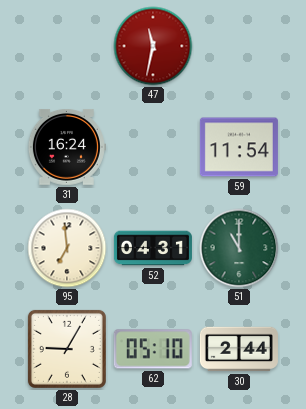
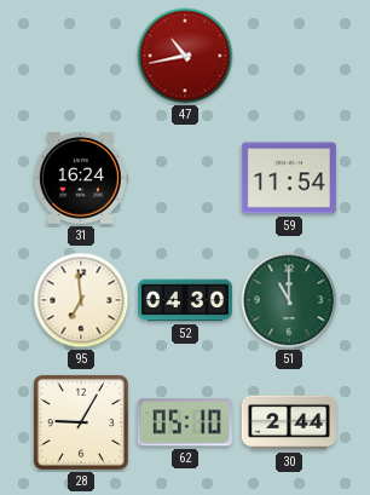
47: 11:32 -> 10:43
52: 04:31 -> 04:30
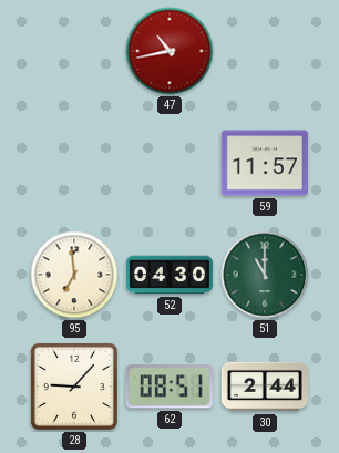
31: 16:24 -> none
59: 11:54 -> 11:57
28: 9:05 -> 9:07
62: 05:10 -> 08:51
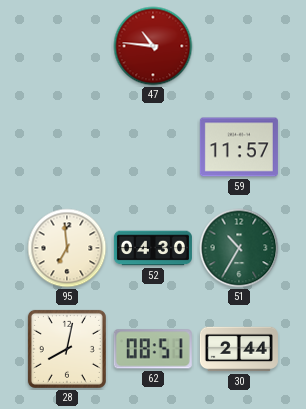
47: 10:43 -> 10:46
51: 11:00 -> 10:35
28: 9:07 -> 8:02
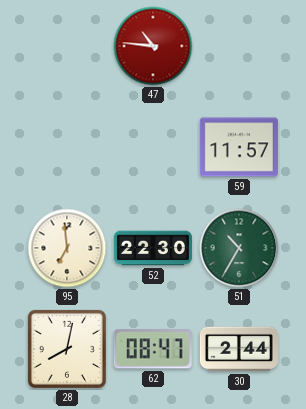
52: 04:30 -> 22:30
62: 08:51 -> 08:47
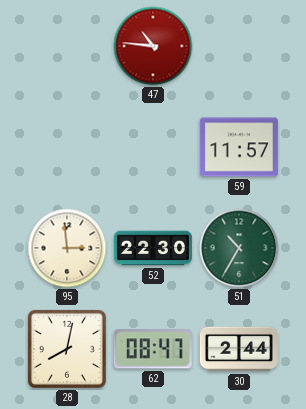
95: 6:59 -> 2:59
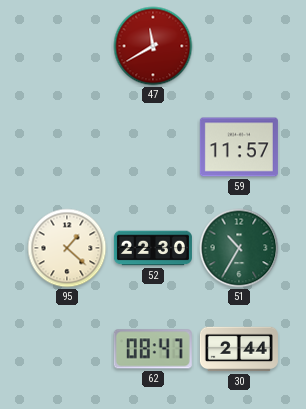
47: 10:46 -> 11:40
95: 2:59 -> 1:22
28: 8:02 -> none
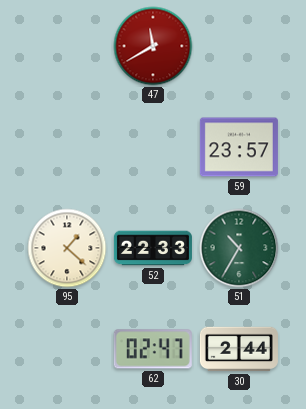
59: 11:57 -> 23:57
52: 22:30 -> 22:33
62: 08:47 -> 02:47
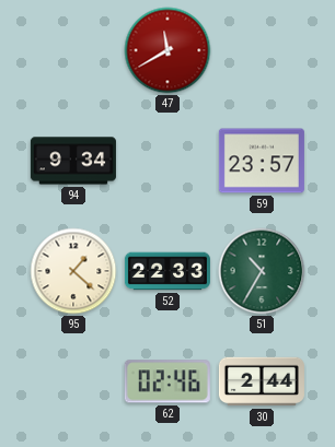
94: none -> 9:34
62: 02:47 -> 02:46
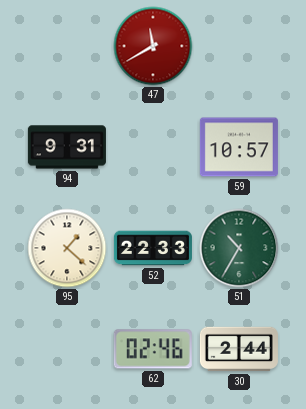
94: 9:34 -> 9:31
59: 23:57 -> 10:57
